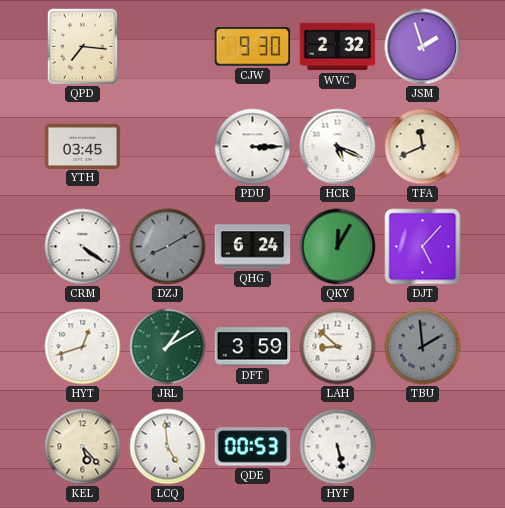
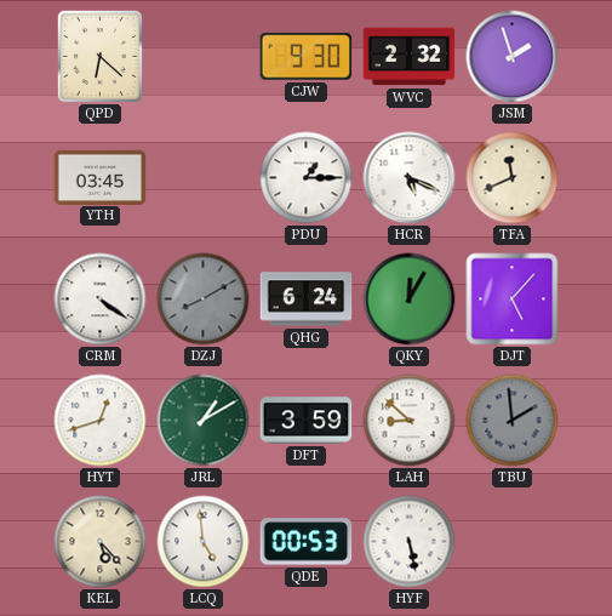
QPD: 7:16 -> 6:22
PDU: 3:15 -> 1:15
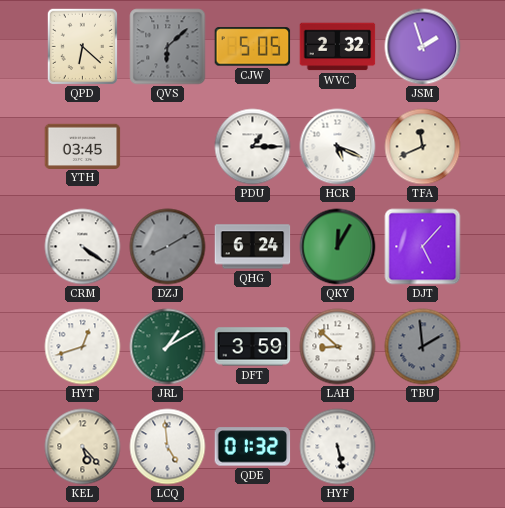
QVS: none -> 6:08
CJW: 9:30 -> 5:05
QDE: 00:53 -> 01:32
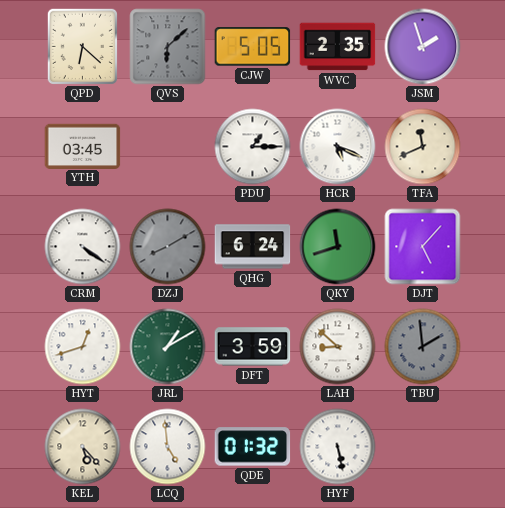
WVC: 2:32 -> 2:35
QKY: 12:05 -> 11:42
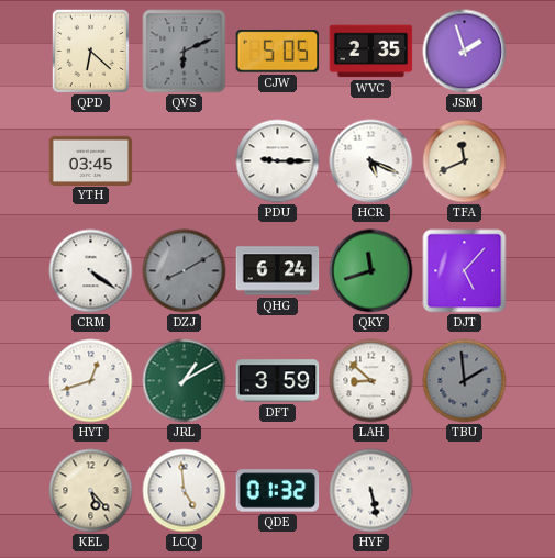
QVS: 6:08 -> 6:11
PDU: 1:15 -> 9:15
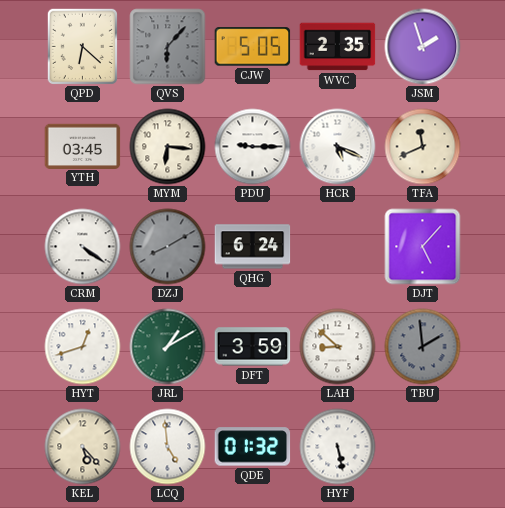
QVS: 6:11 -> 6:07
MYM: none -> 6:16
QKY: 11:42 -> none
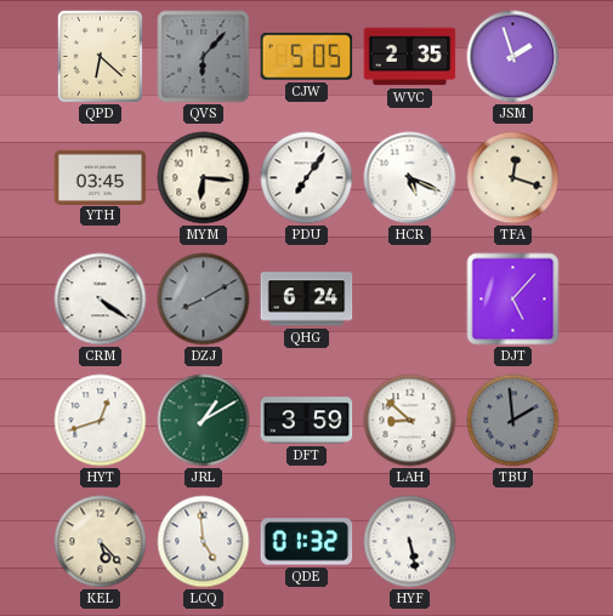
PDU: 9:15 -> 7:06
TFA: 11:41 -> 12:18
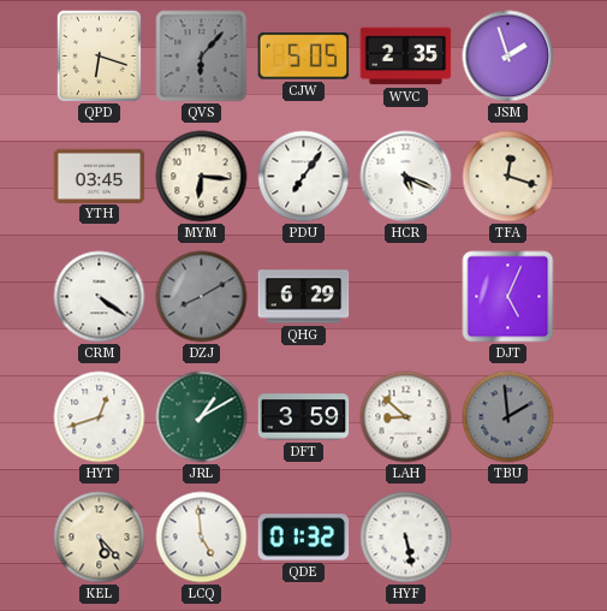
QPD: 6:22 -> 6:18
QHG: 6:24 -> 6:29
DJT: 5:07 -> 5:04
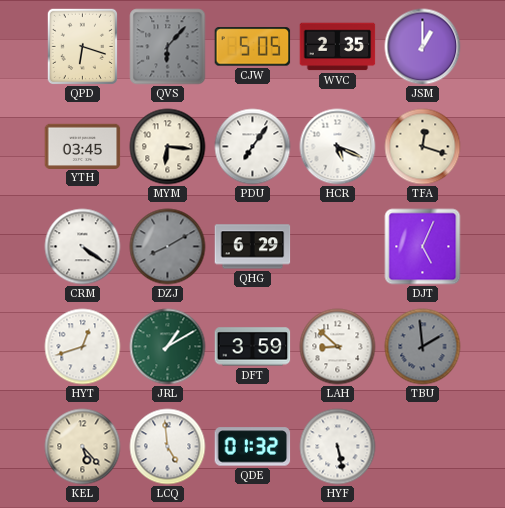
JSM: 1:57 -> 1:00
